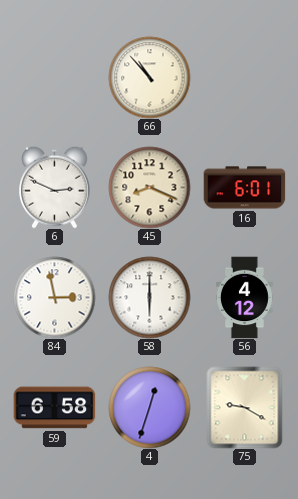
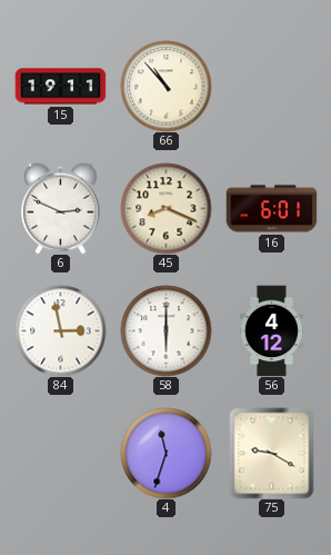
15: none -> 19:11
59: 6:58 -> none
4: 12:33 -> 11:33
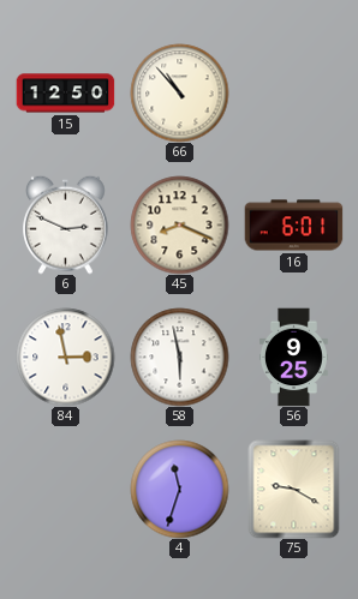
15: 19:11 -> 12:50
58: 6:00 -> 5:58
56: 4:12 -> 9:25
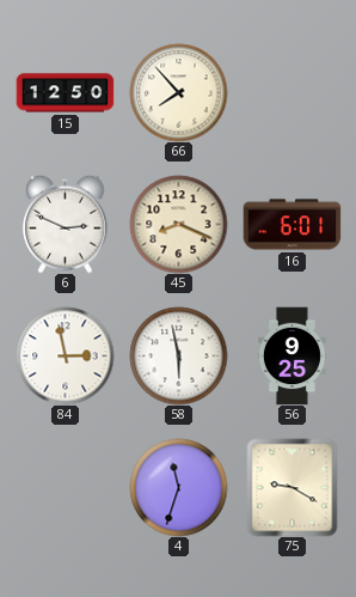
66: 10:53 -> 7:53
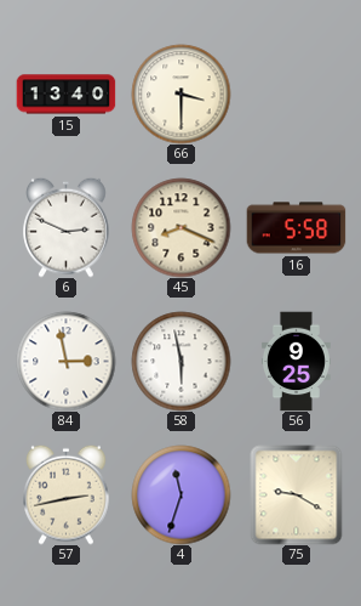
15: 12:50 -> 13:40
66: 7:53 -> 3:30
16: 6:01 -> 5:58
57: none -> 2:43
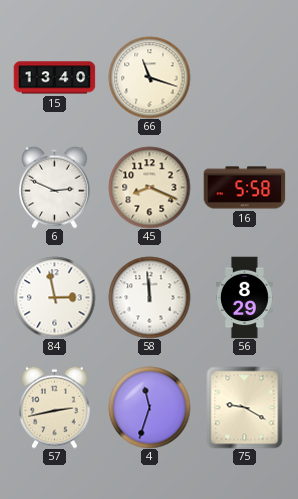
66: 3:30 -> 11:18
58: 5:58 -> 11:59
56: 9:25 -> 8:29
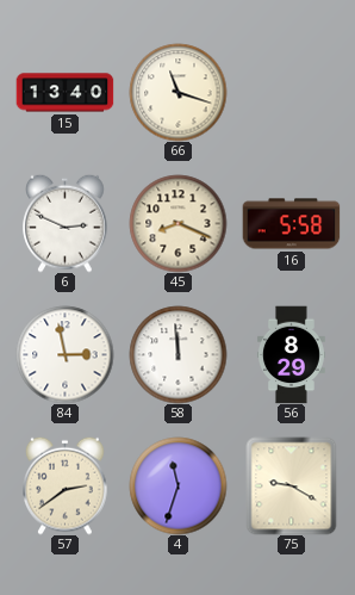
57: 2:43 -> 2:39
